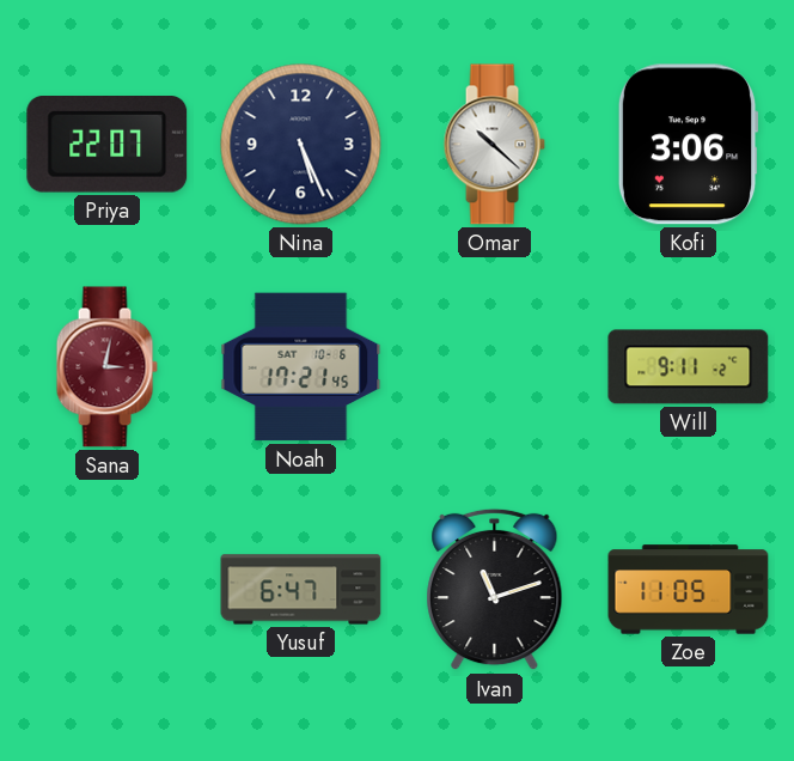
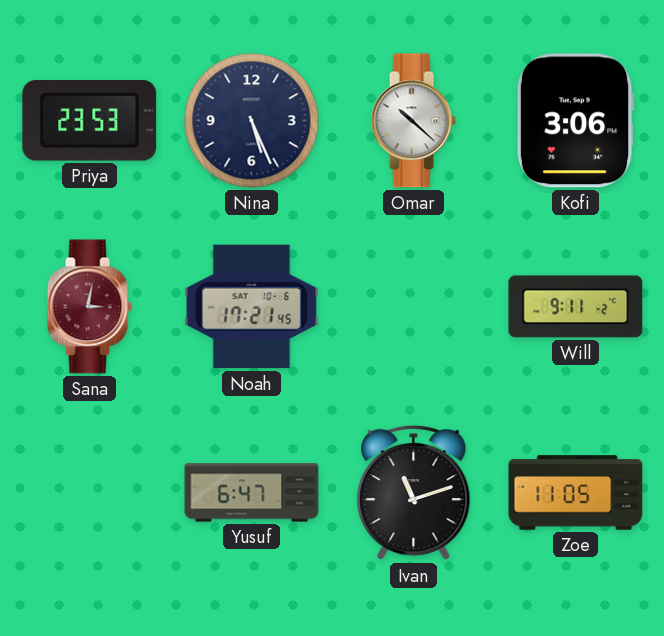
Priya: 22:07 -> 23:53
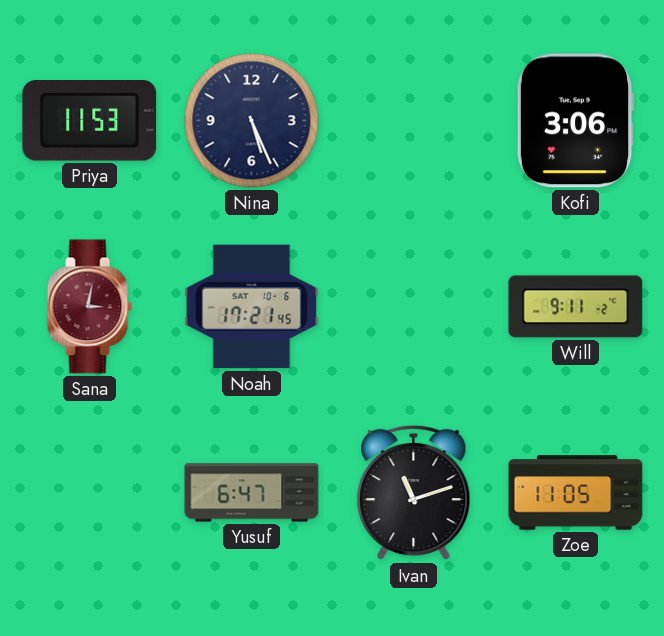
Priya: 23:53 -> 11:53
Omar: 10:22 -> none
